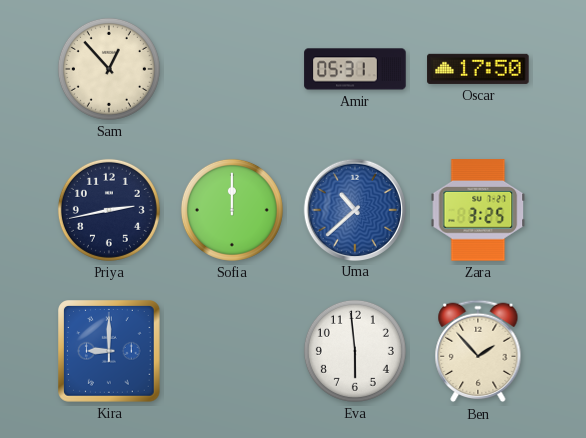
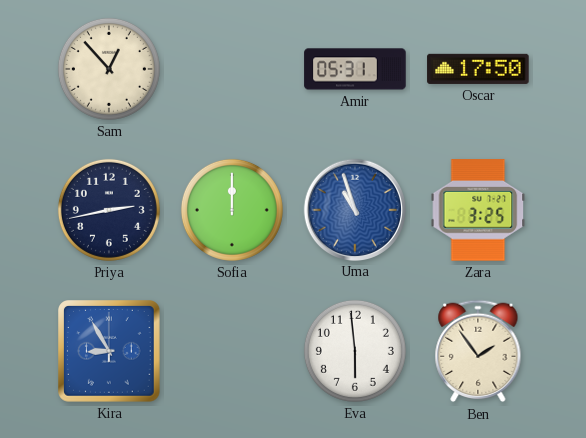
Uma: 10:38 -> 10:57
Kira: 9:00 -> 8:55
Ben: 1:53 -> 1:54
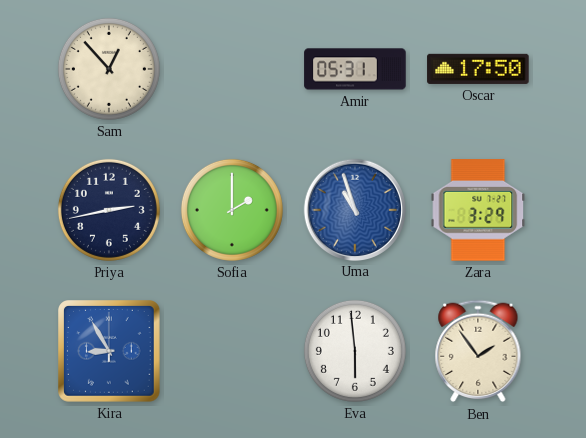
Sofia: 12:00 -> 2:00
Zara: 3:25 -> 3:29
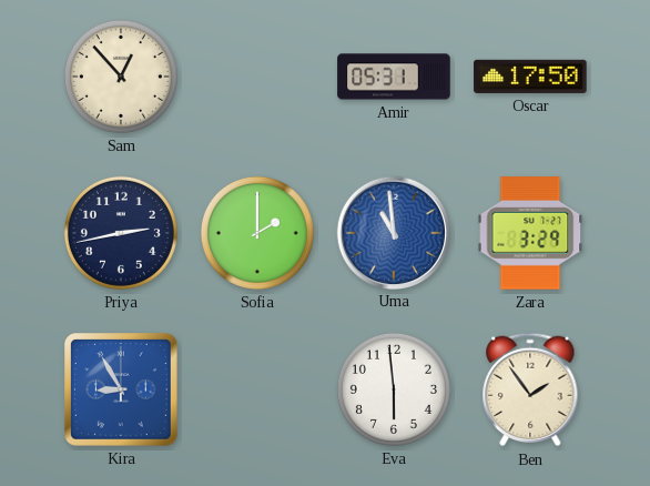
Uma: 10:57 -> 10:59
